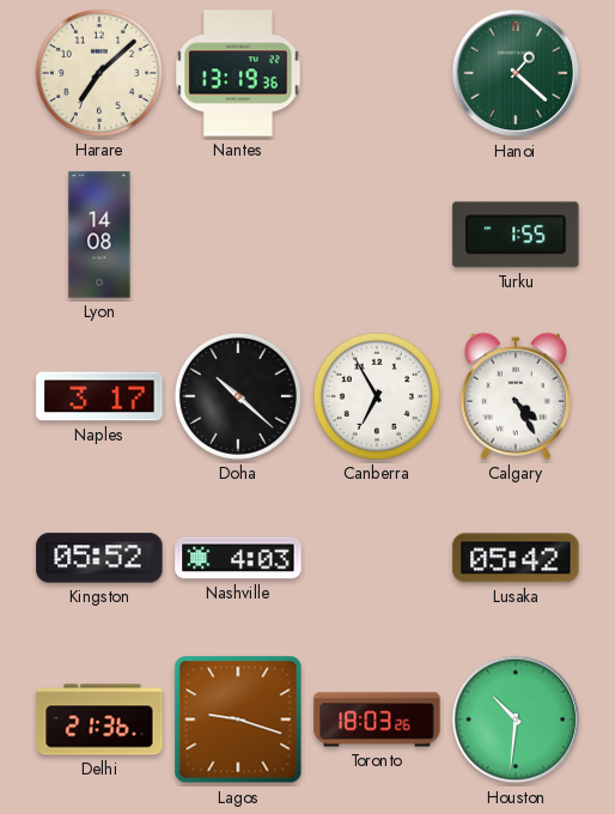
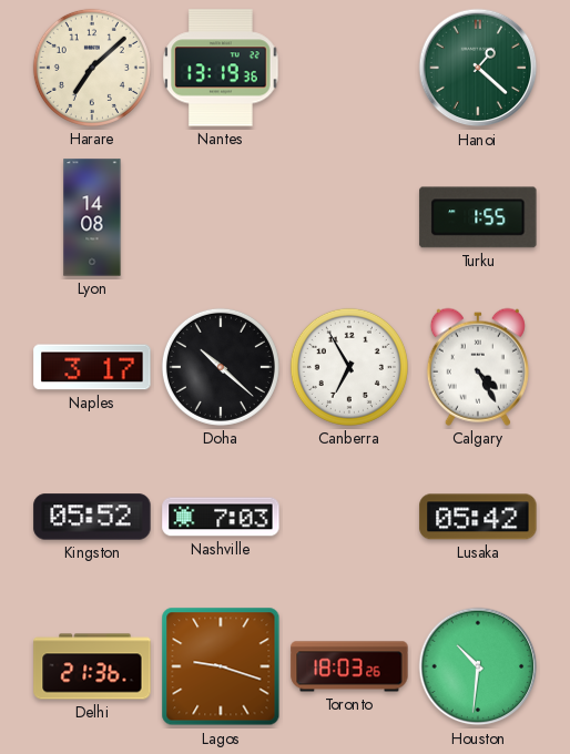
Nashville: 4:03 -> 7:03
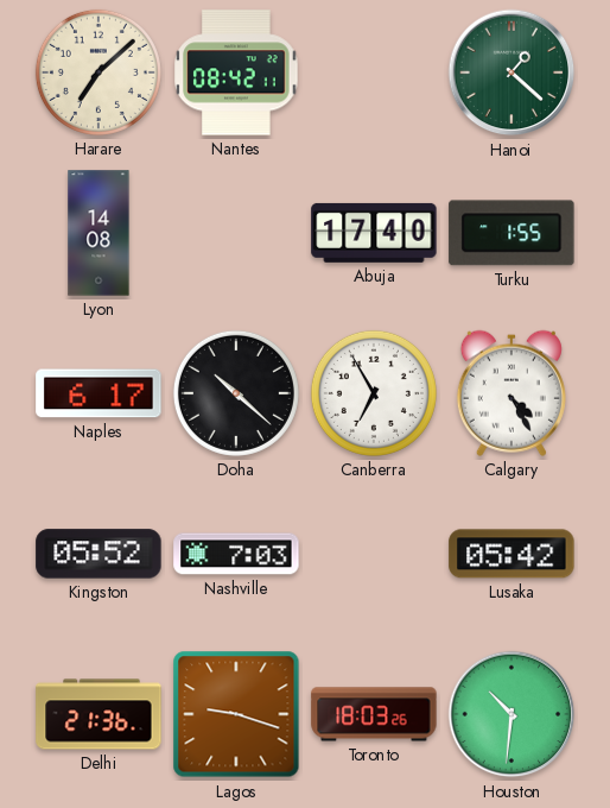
Nantes: 13:19 -> 08:42
Abuja: none -> 17:40
Naples: 3:17 -> 6:17
